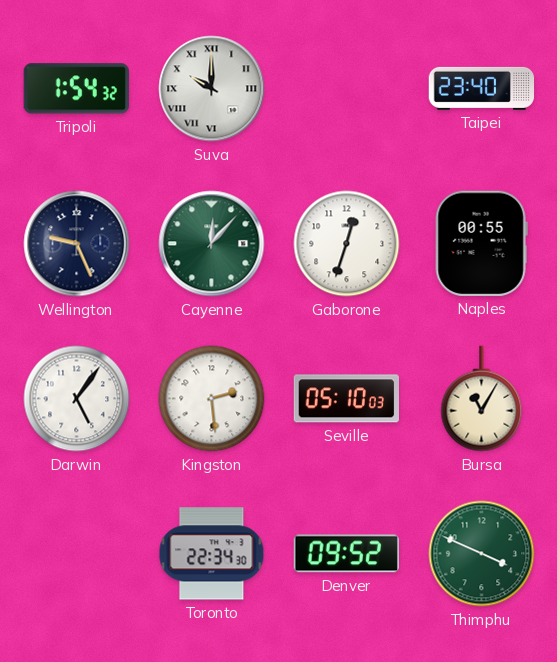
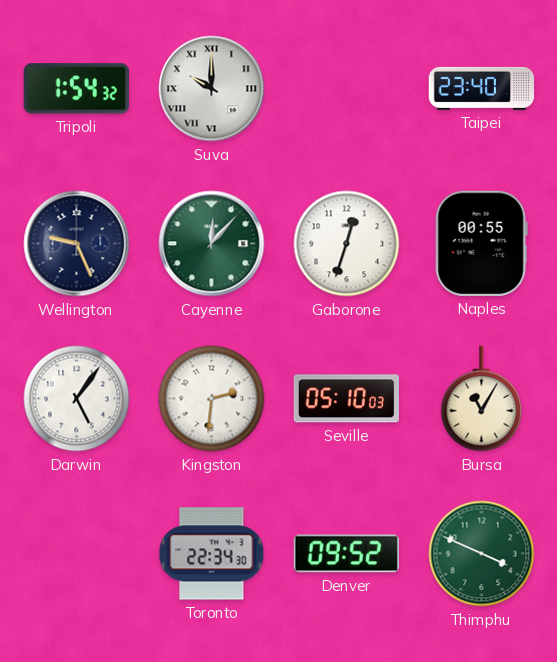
Kingston: 2:29 -> 2:31
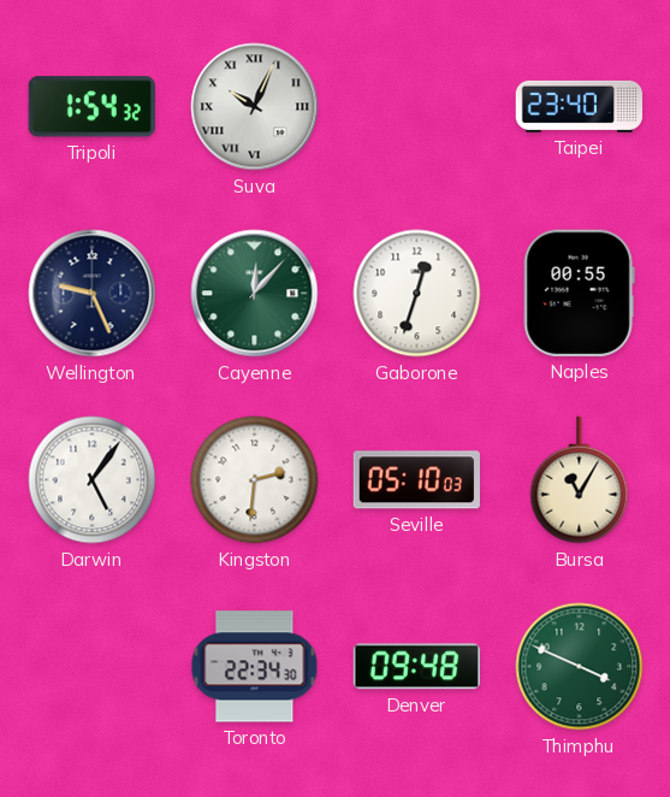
Suva: 10:00 -> 10:04
Denver: 09:52 -> 09:48
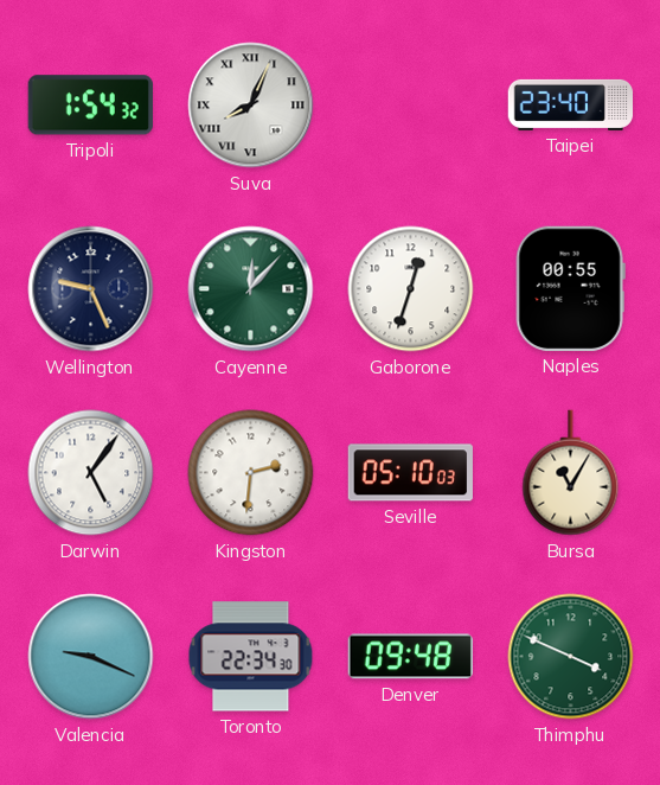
Suva: 10:04 -> 8:04
Valencia: none -> 9:19
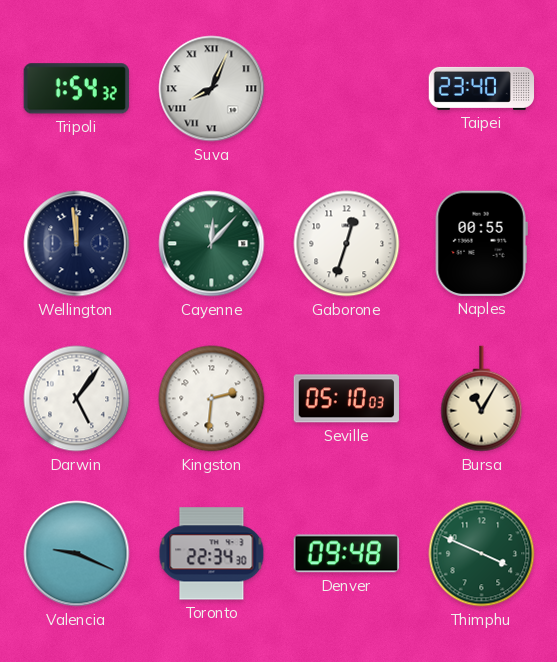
Wellington: 9:26 -> 11:59
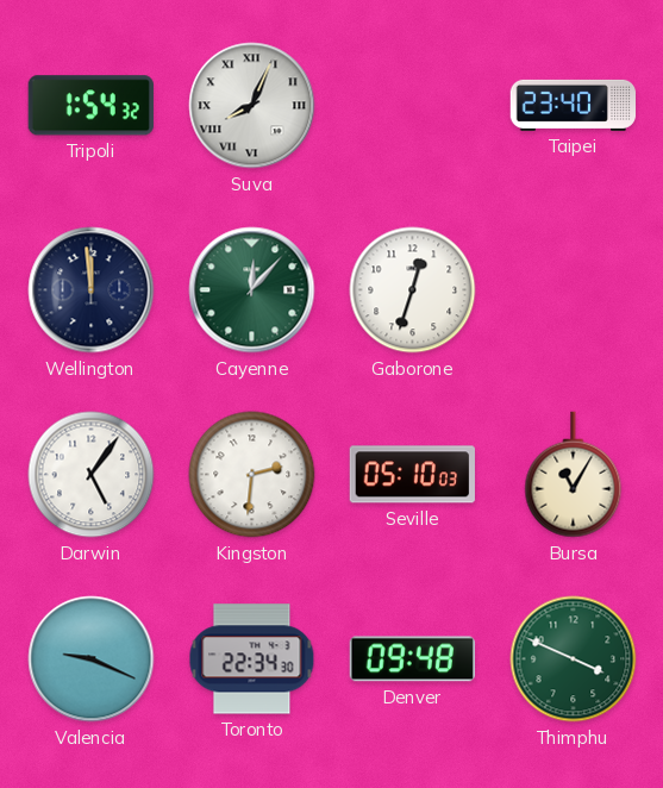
Naples: 00:55 -> none
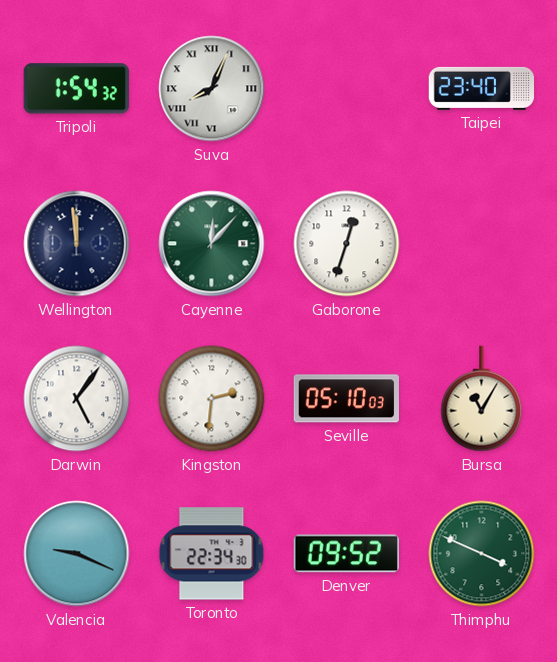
Denver: 09:48 -> 09:52
